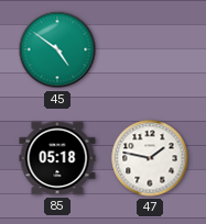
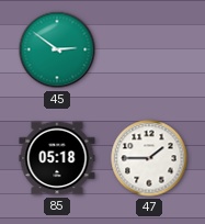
45: 4:51 -> 2:51
47: 1:47 -> 1:45
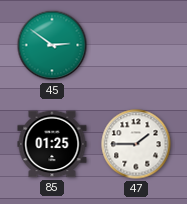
85: 05:18 -> 01:25
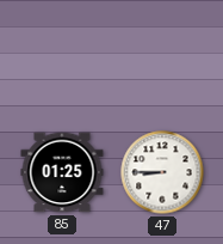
45: 2:51 -> none
47: 1:45 -> 8:45
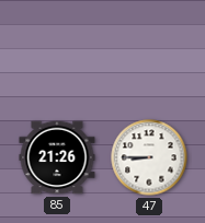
85: 01:25 -> 21:26
